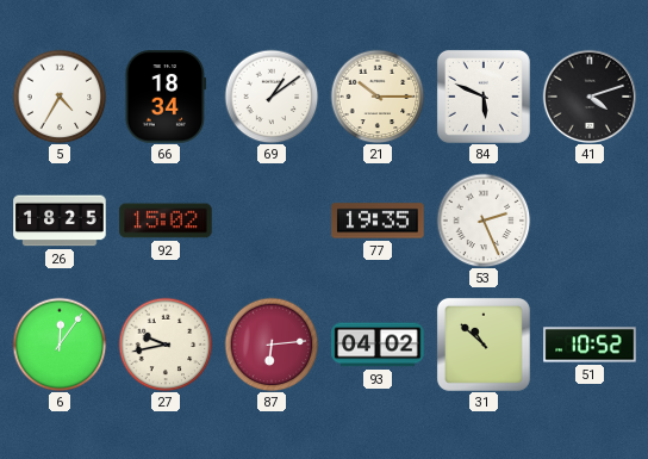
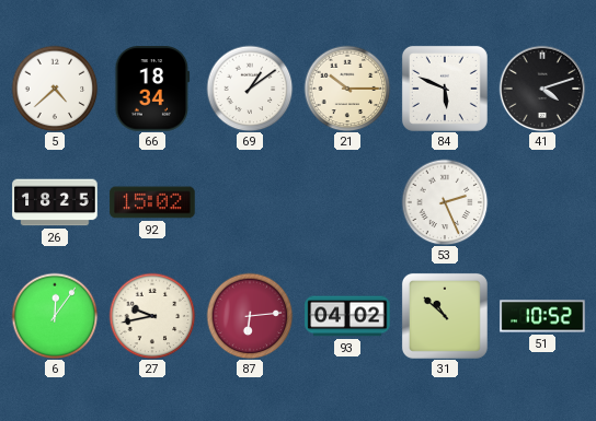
5: 4:35 -> 4:38
77: 19:35 -> none
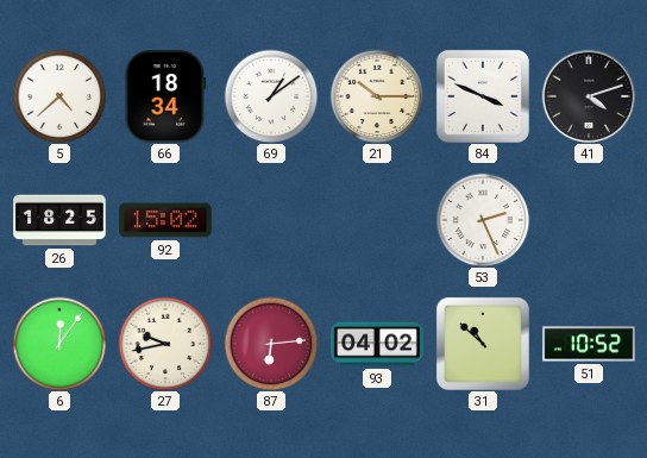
84: 5:49 -> 3:49
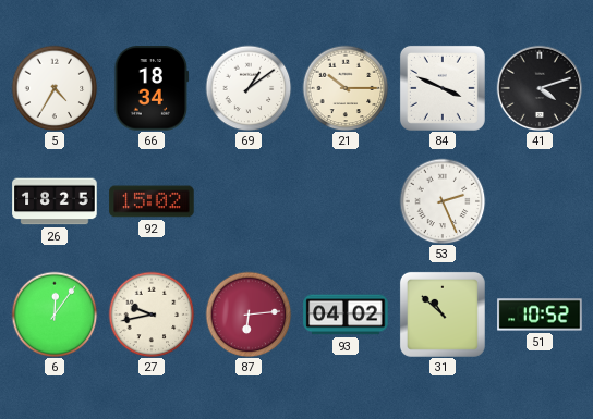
5: 4:38 -> 4:35
